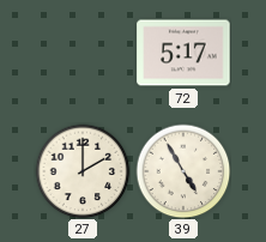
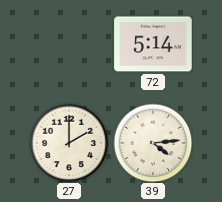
72: 5:17 -> 5:14
39: 4:55 -> 4:14
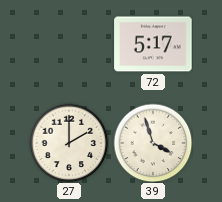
72: 5:14 -> 5:17
39: 4:14 -> 3:57
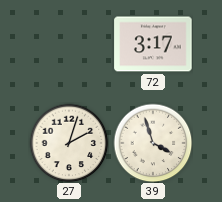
72: 5:17 -> 3:17
27: 2:00 -> 2:03
